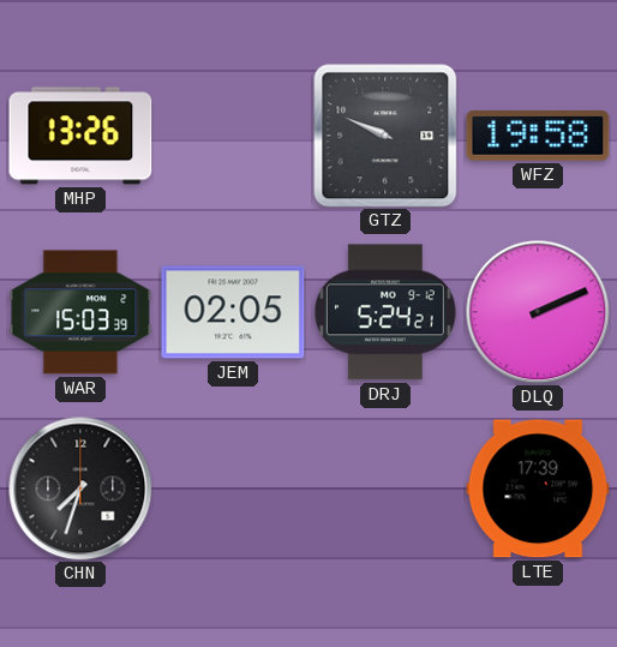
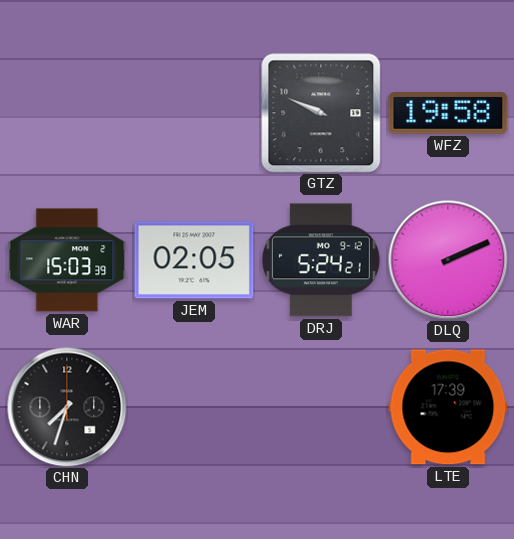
MHP: 13:26 -> none
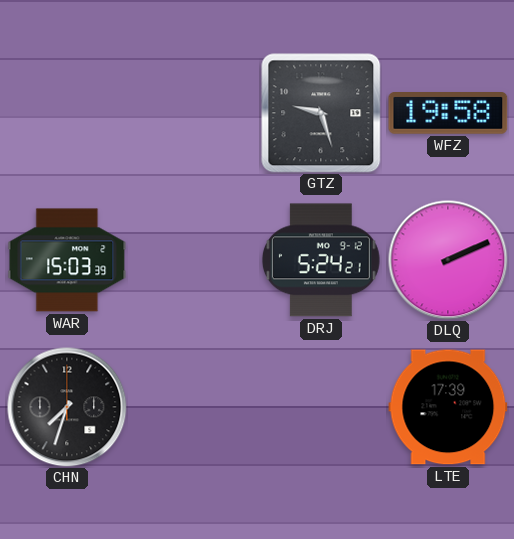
GTZ: 9:49 -> 9:27
JEM: 02:05 -> none
